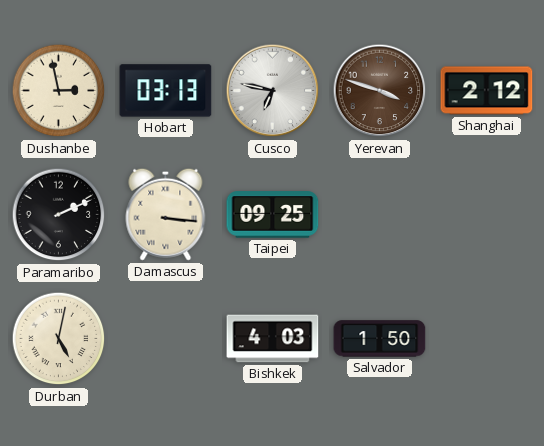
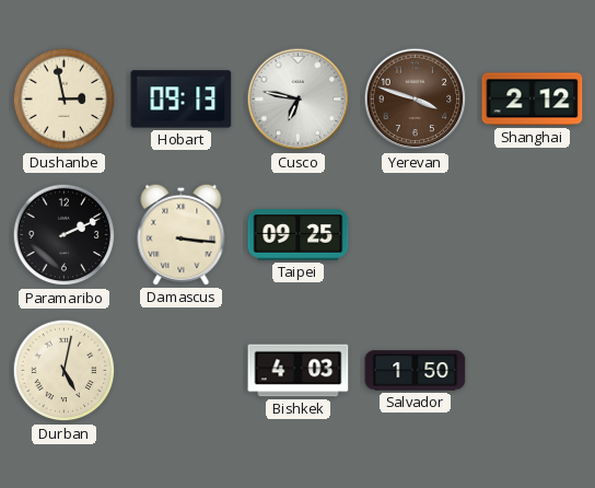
Hobart: 03:13 -> 09:13
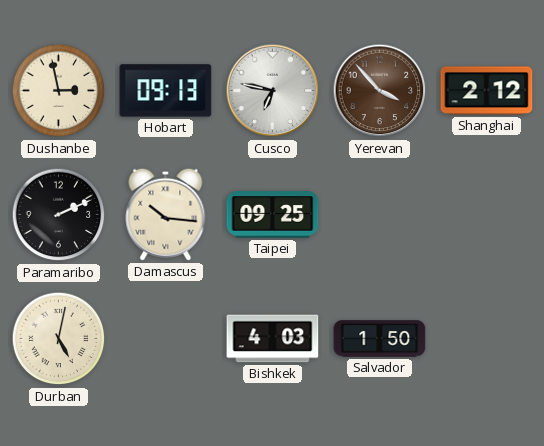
Yerevan: 3:48 -> 3:53
Damascus: 3:16 -> 10:16
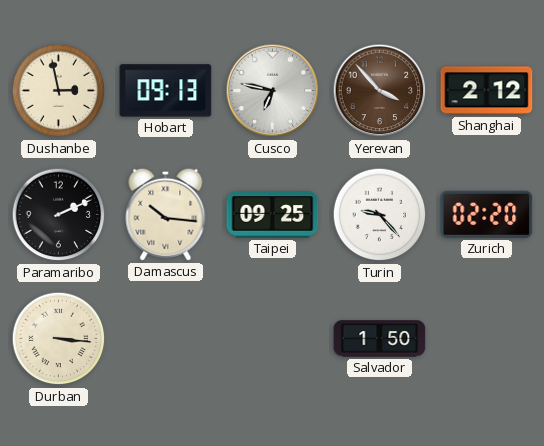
Turin: none -> 9:23
Zurich: none -> 02:20
Durban: 5:02 -> 3:16
Bishkek: 4:03 -> none
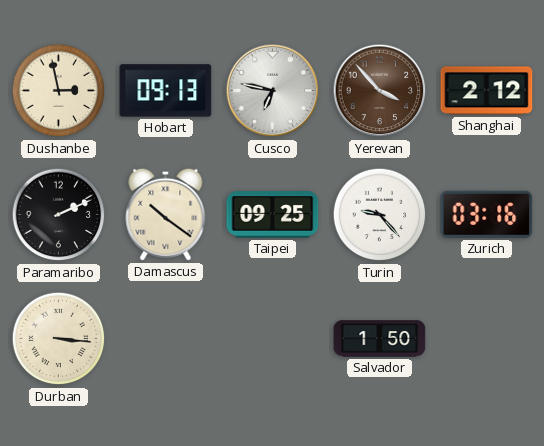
Damascus: 10:16 -> 10:21
Zurich: 02:20 -> 03:16
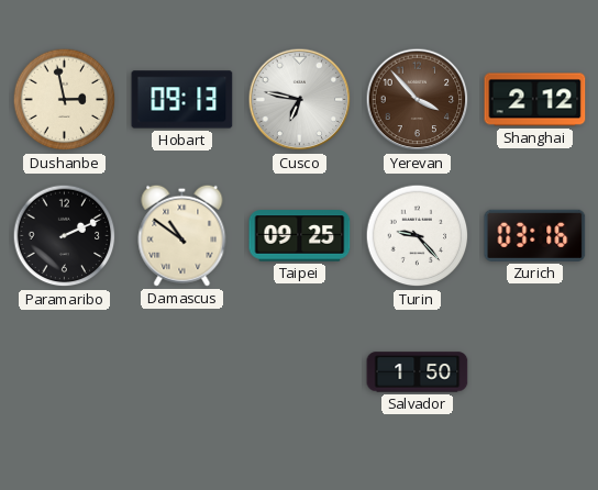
Damascus: 10:21 -> 10:51
Durban: 3:16 -> none
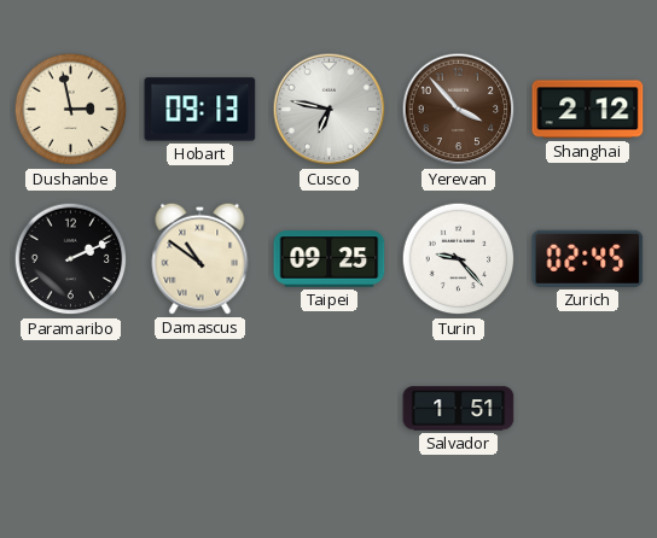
Zurich: 03:16 -> 02:45
Salvador: 1:50 -> 1:51
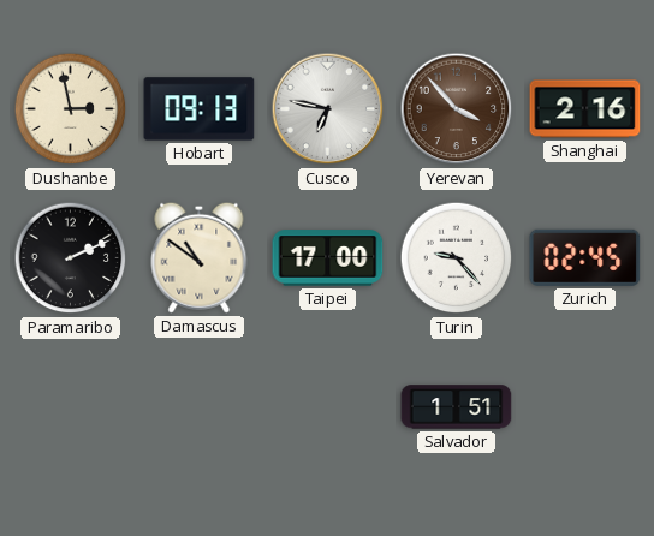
Shanghai: 2:12 -> 2:16
Taipei: 09:25 -> 17:00
